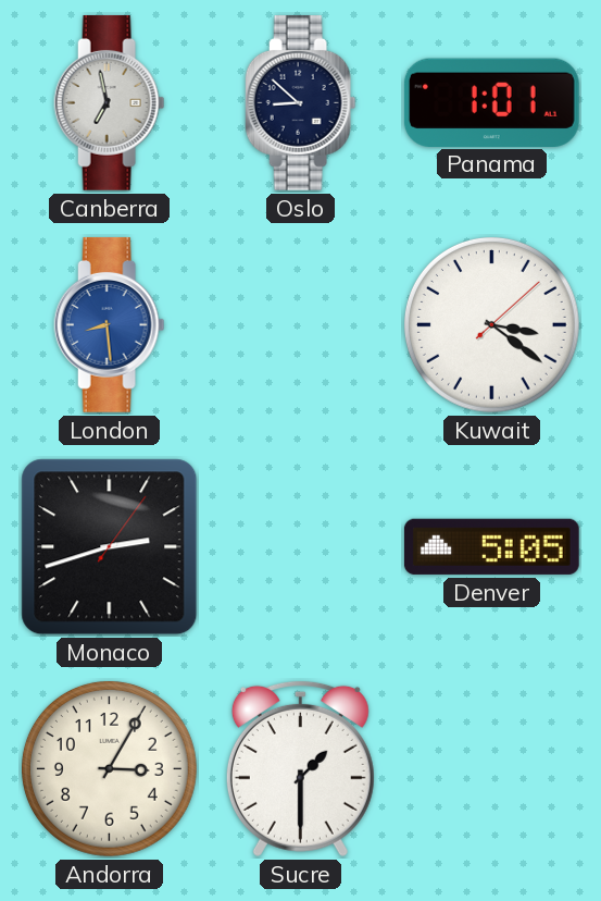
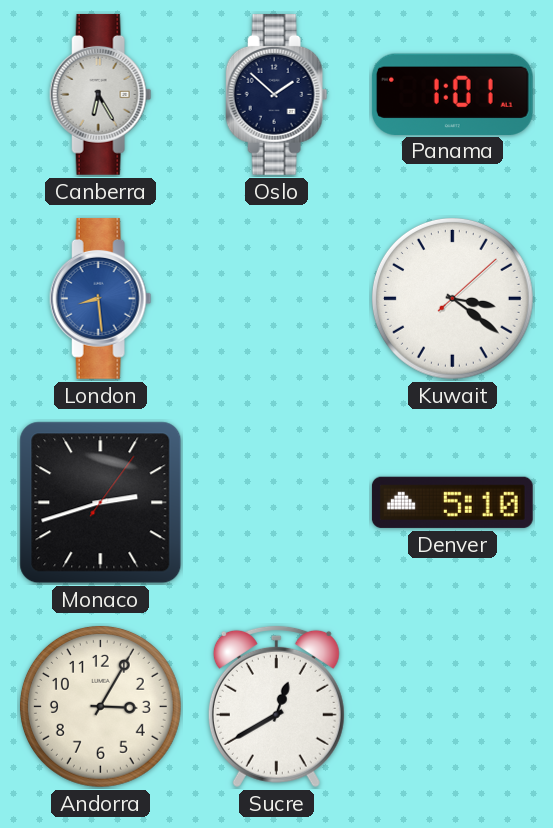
Canberra: 6:58 -> 6:25
Oslo: 8:52 -> 1:52
Denver: 5:05 -> 5:10
Sucre: 1:30 -> 12:40
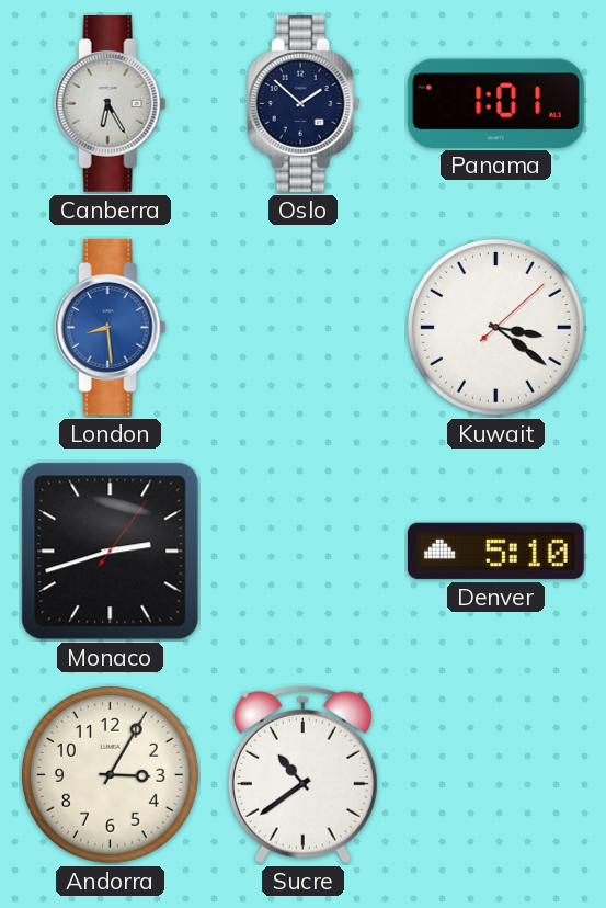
Sucre: 12:40 -> 10:39
